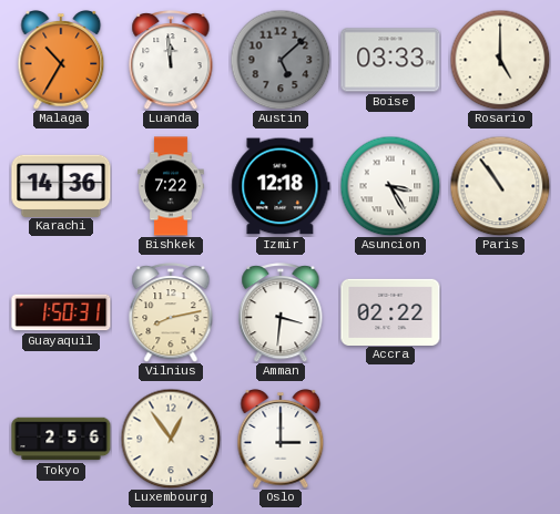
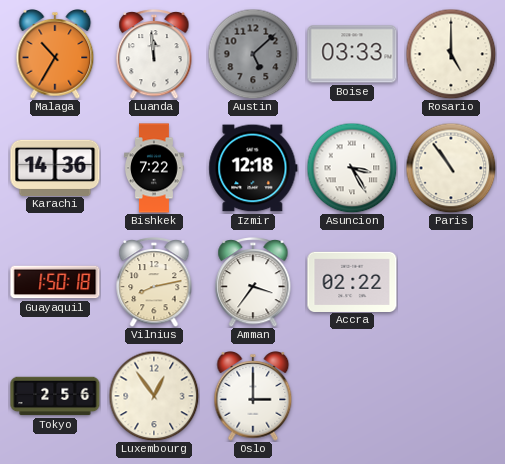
Guayaquil: 1:50:31 -> 1:50:18
Amman: 3:31 -> 3:36
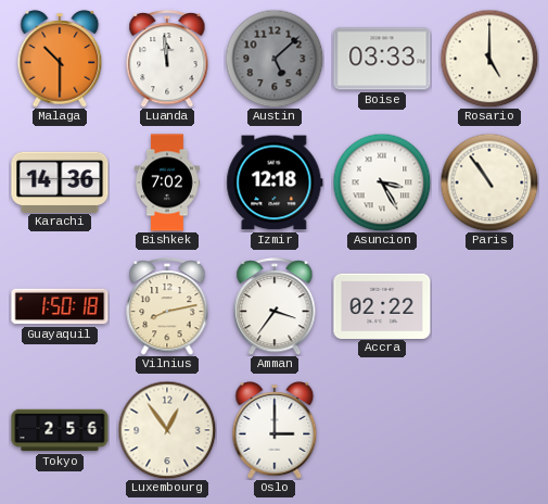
Malaga: 10:35 -> 10:30
Bishkek: 7:22 -> 7:02
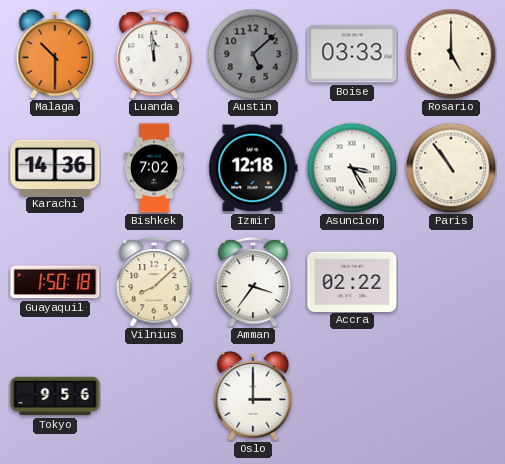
Vilnius: 8:13 -> 8:08
Tokyo: 2:56 -> 9:56
Luxembourg: 12:54 -> none
